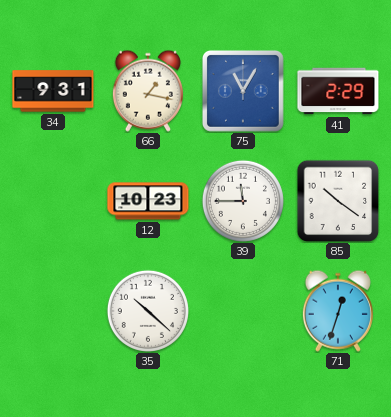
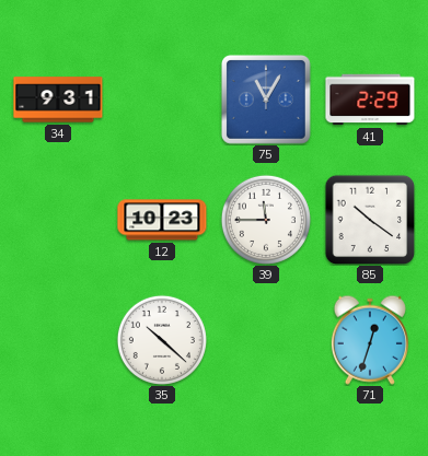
66: 1:17 -> none
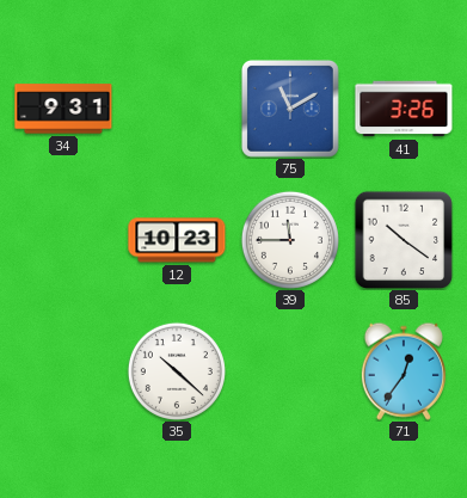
75: 11:05 -> 11:10
41: 2:29 -> 3:26
71: 12:33 -> 12:36
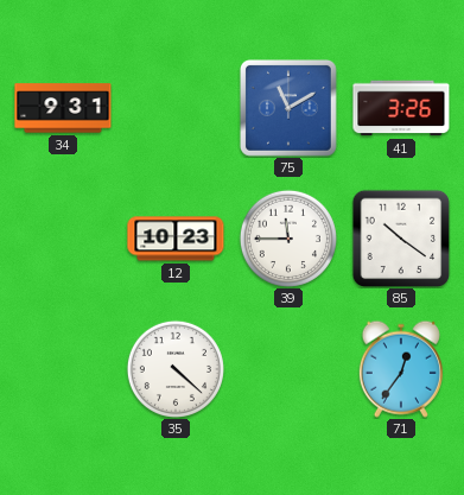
35: 10:22 -> 4:22
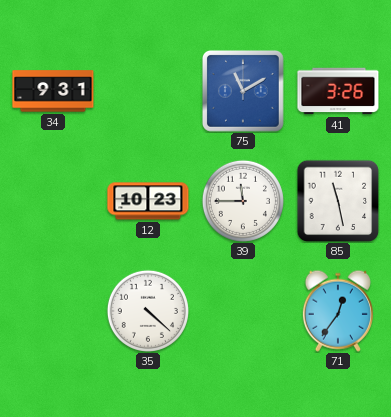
85: 10:21 -> 11:28
